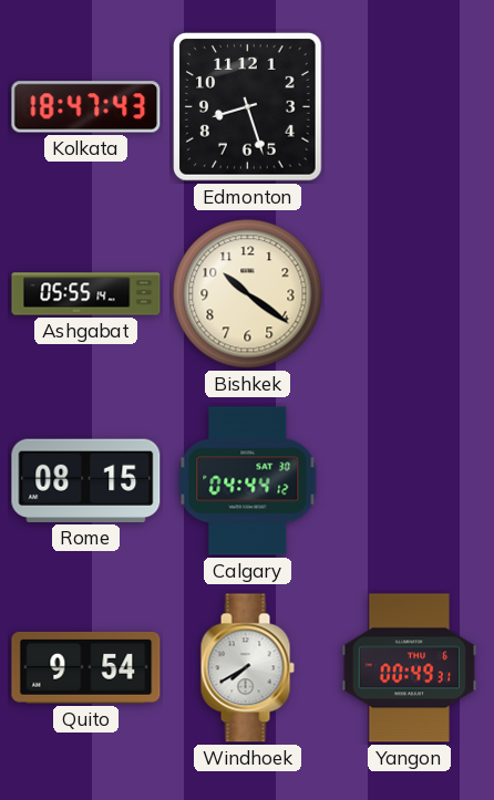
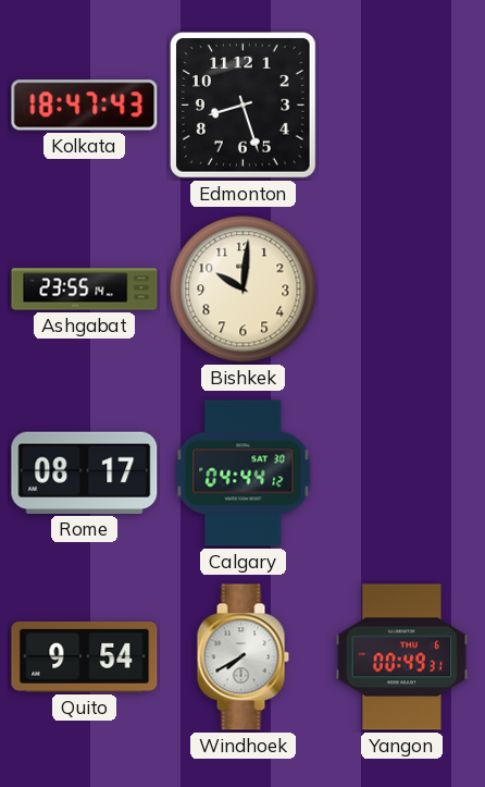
Ashgabat: 05:55 -> 23:55
Bishkek: 10:21 -> 10:01
Rome: 08:15 -> 08:17
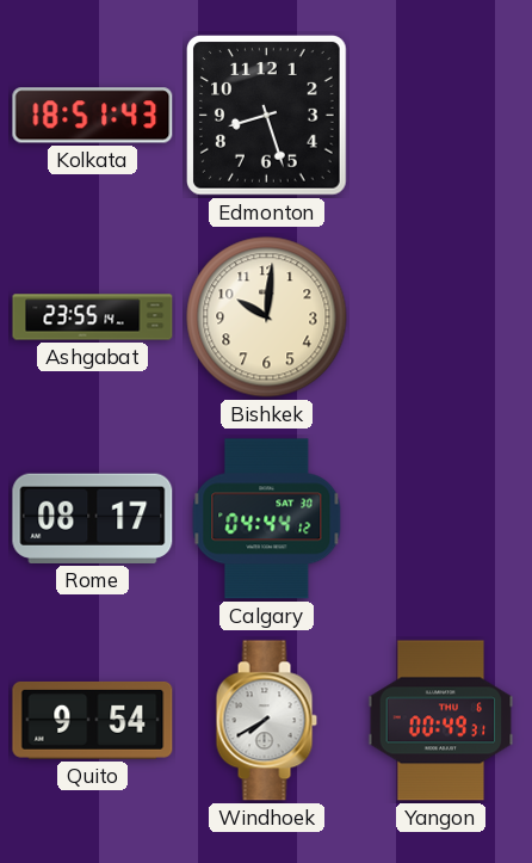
Kolkata: 18:47 -> 18:51
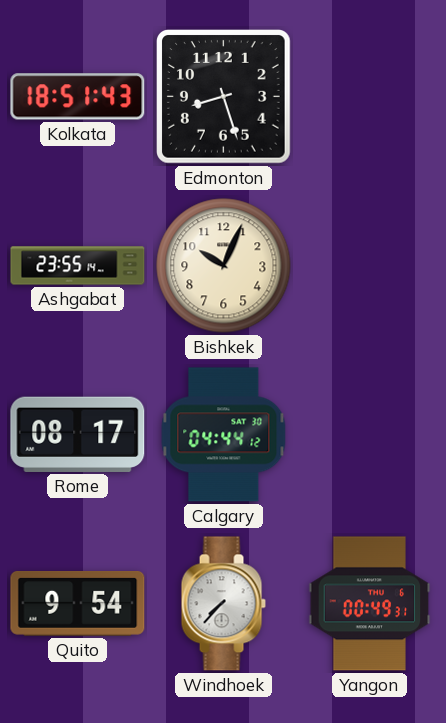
Bishkek: 10:01 -> 10:04
Windhoek: 7:40 -> 7:37
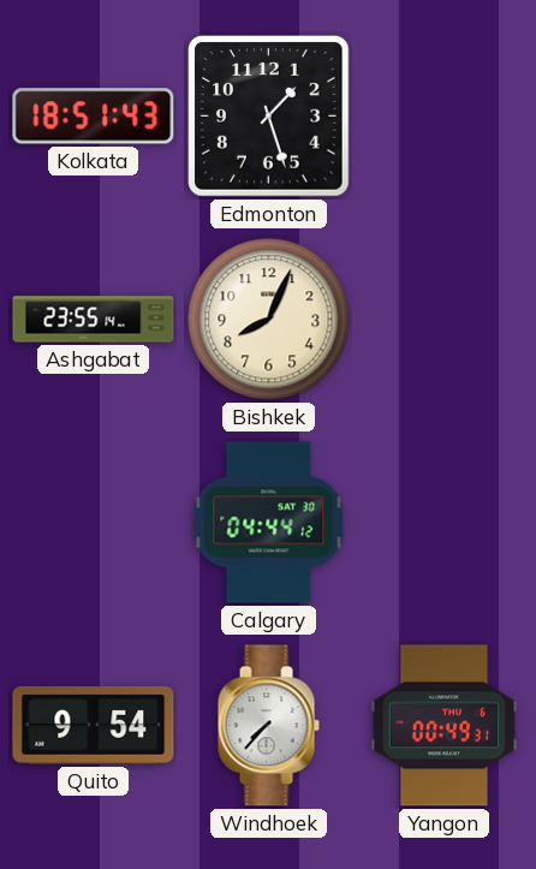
Edmonton: 8:27 -> 1:27
Bishkek: 10:04 -> 8:04
Rome: 08:17 -> none
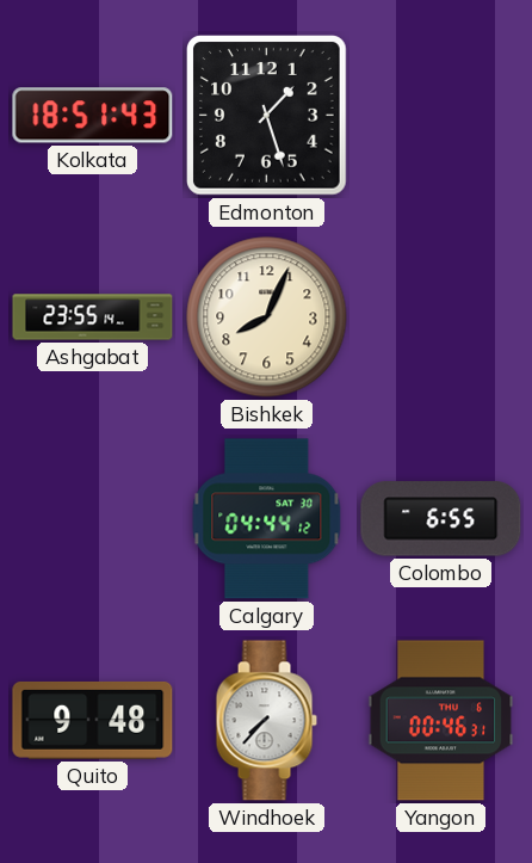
Colombo: none -> 6:55
Quito: 9:54 -> 9:48
Yangon: 00:49 -> 00:46
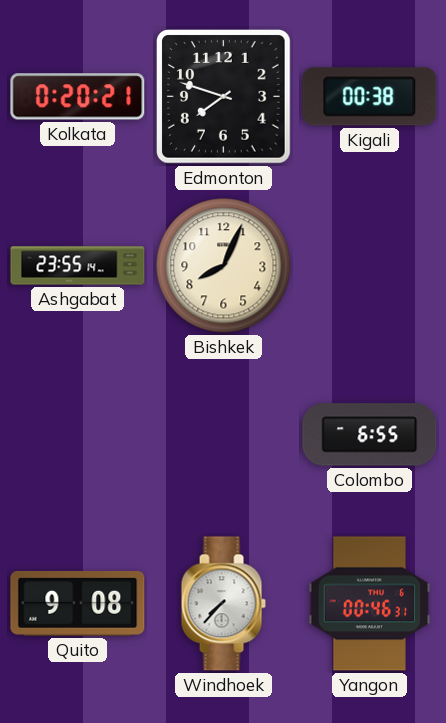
Kolkata: 18:51 -> 0:20
Edmonton: 1:27 -> 7:48
Kigali: none -> 00:38
Calgary: 04:44 -> none
Quito: 9:48 -> 9:08
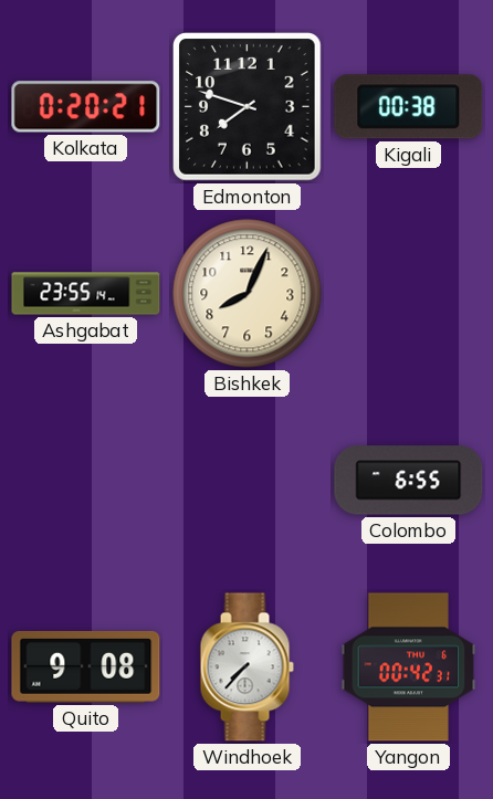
Yangon: 00:46 -> 00:42
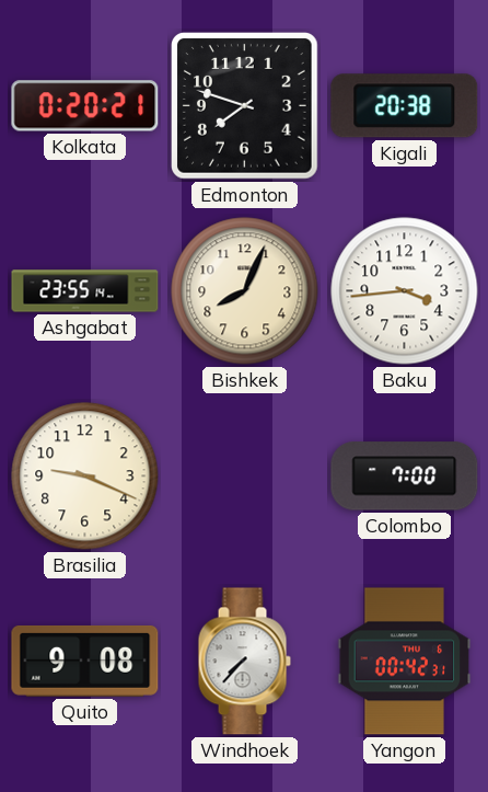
Kigali: 00:38 -> 20:38
Baku: none -> 3:44
Brasilia: none -> 9:19
Colombo: 6:55 -> 7:00
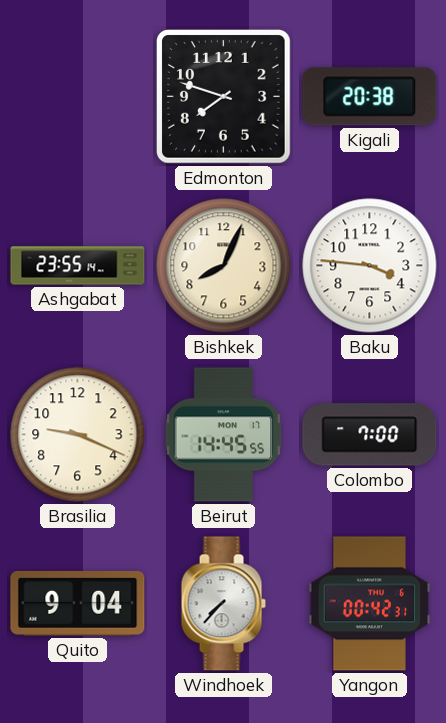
Kolkata: 0:20 -> none
Baku: 3:44 -> 3:46
Beirut: none -> 14:45
Quito: 9:08 -> 9:04
